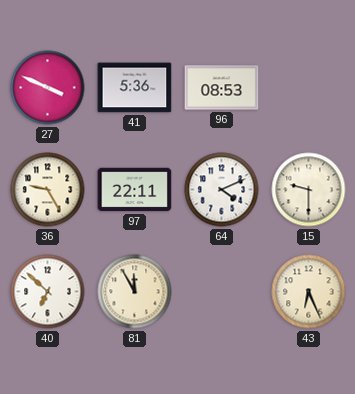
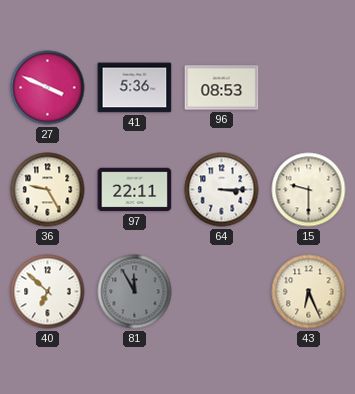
64: 4:11 -> 3:15
81 dial: cream -> grey
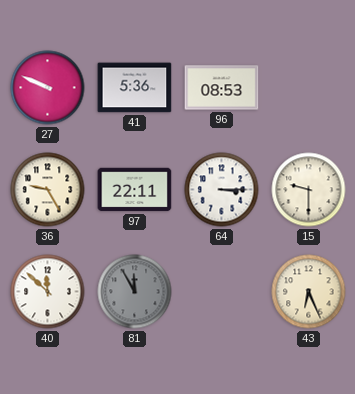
27: 3:49 -> 9:49
40: 6:52 -> 11:52
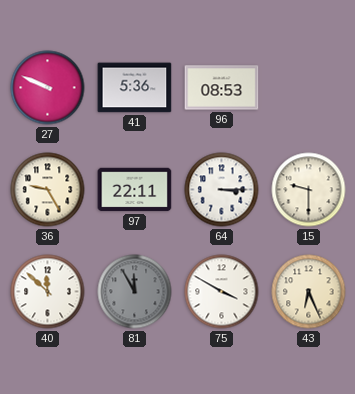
75: none -> 3:50
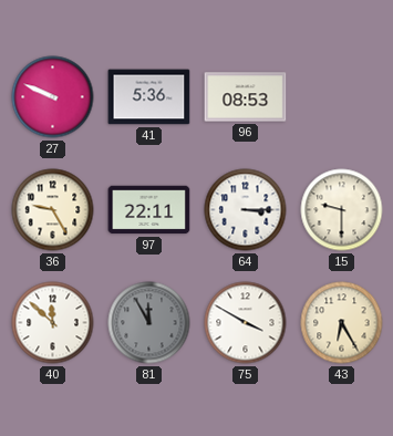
43: 6:26 -> 6:25
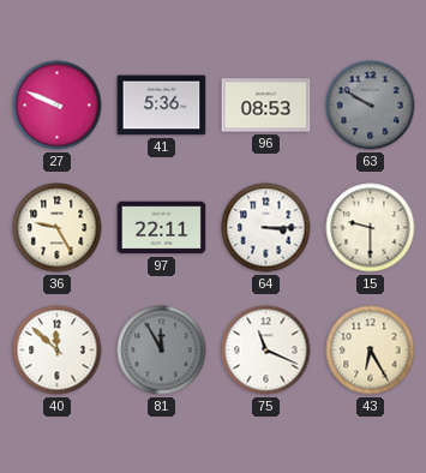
63: none -> 9:50
75: 3:50 -> 11:19
